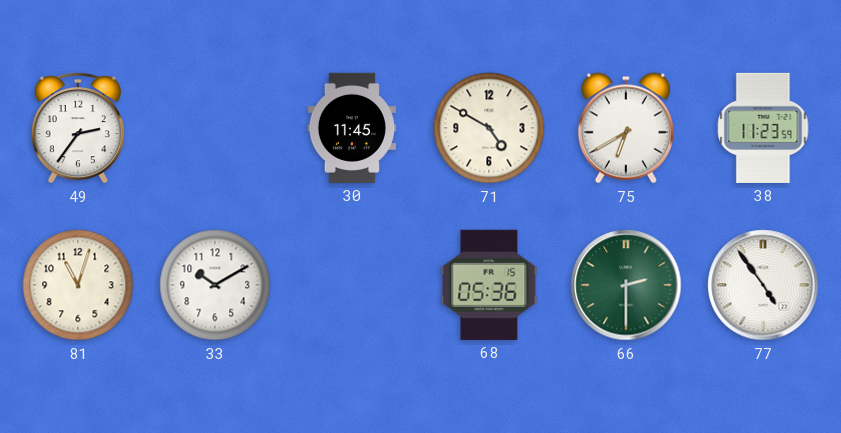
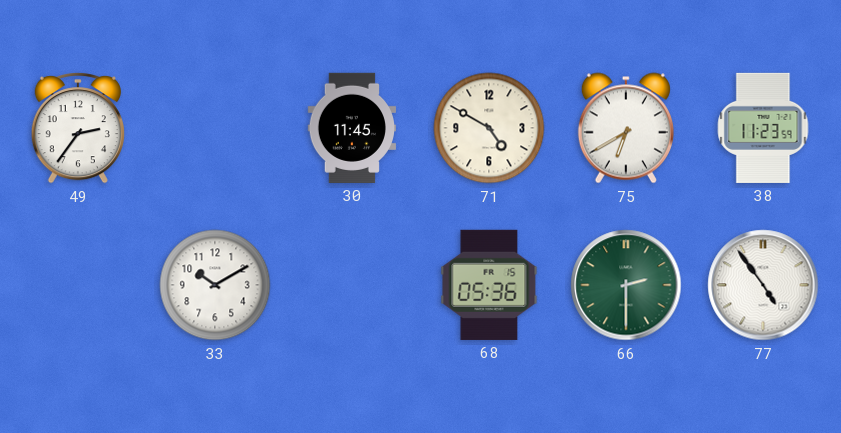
81: 11:03 -> none
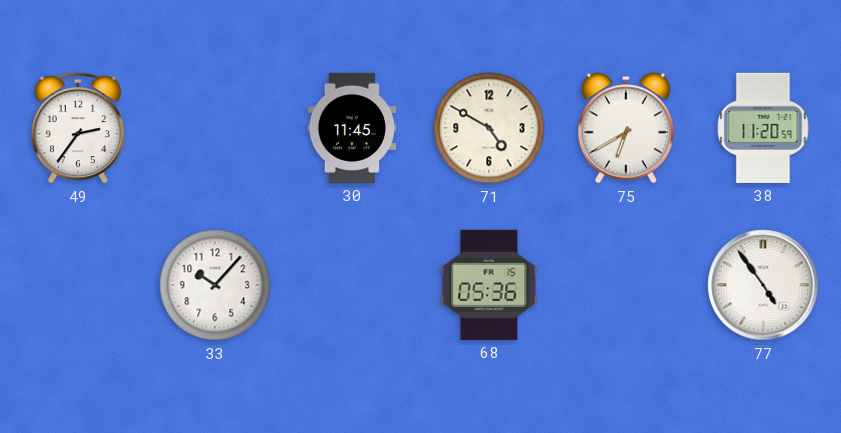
38: 11:23 -> 11:20
33: 10:10 -> 10:07
66: 2:30 -> none
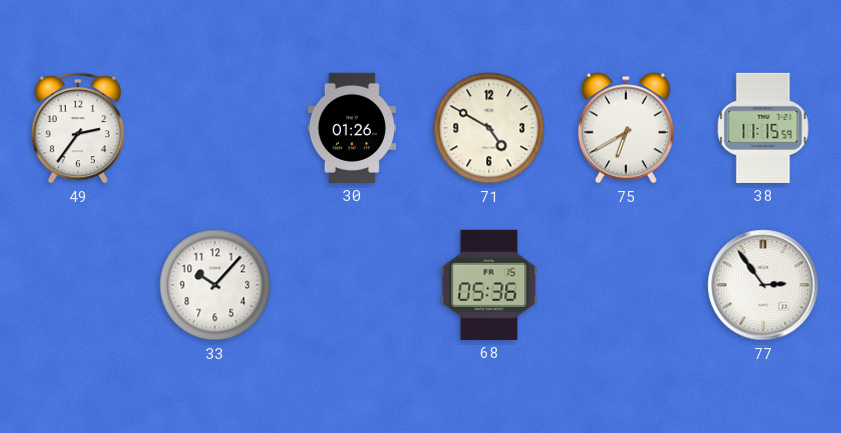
30: 11:45 -> 01:26
38: 11:20 -> 11:15
77: 4:54 -> 2:54
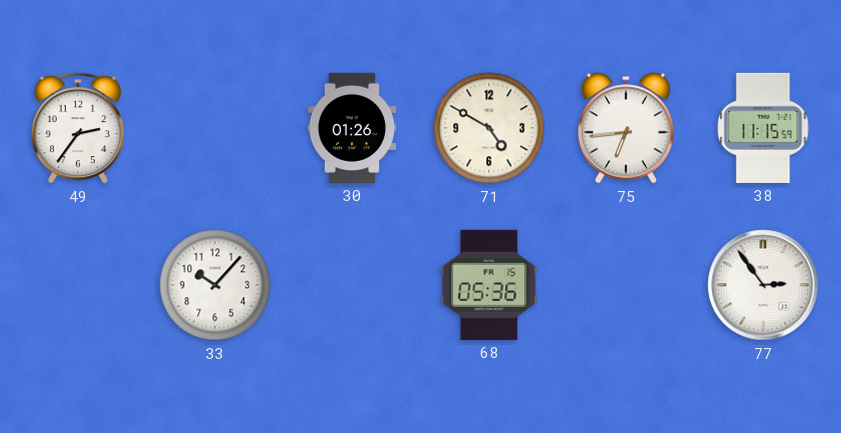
75: 6:40 -> 6:44
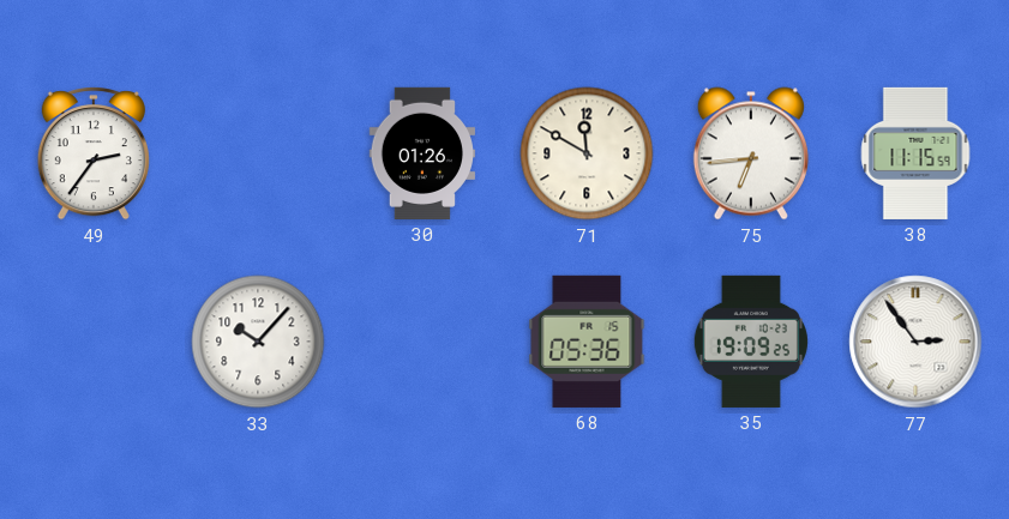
71: 4:50 -> 11:50
35: none -> 19:09
